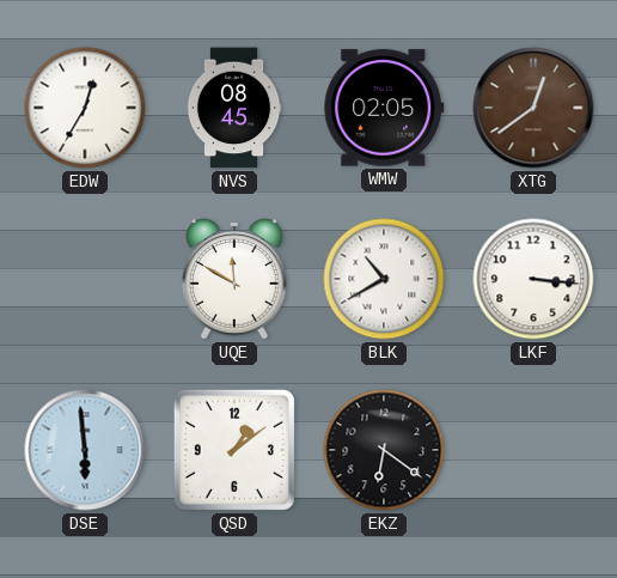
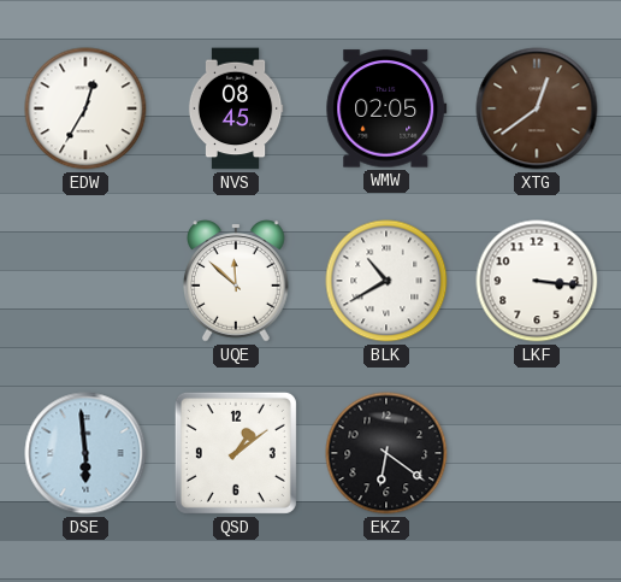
UQE: 11:50 -> 11:52
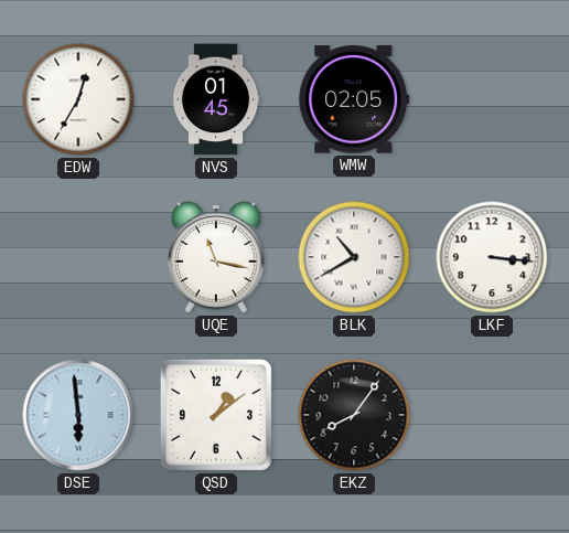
NVS: 08:45 -> 01:45
XTG: 12:39 -> none
UQE: 11:52 -> 11:17
EKZ: 6:21 -> 8:06
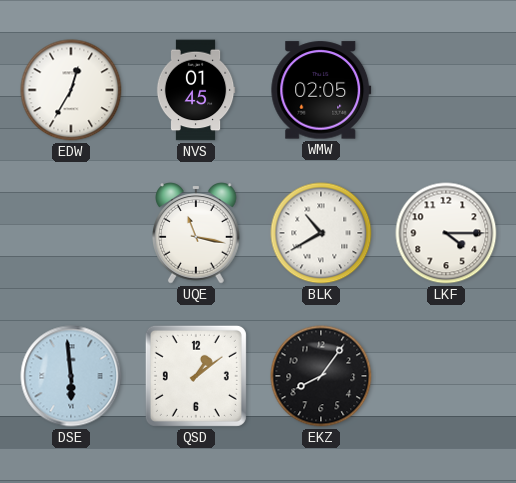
LKF: 3:16 -> 4:15
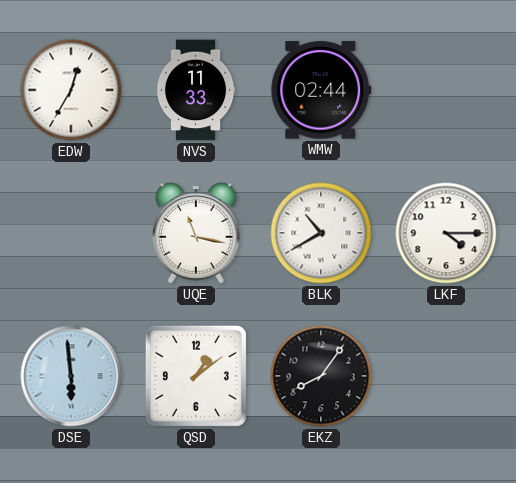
NVS: 01:45 -> 11:33
WMW: 02:05 -> 02:44
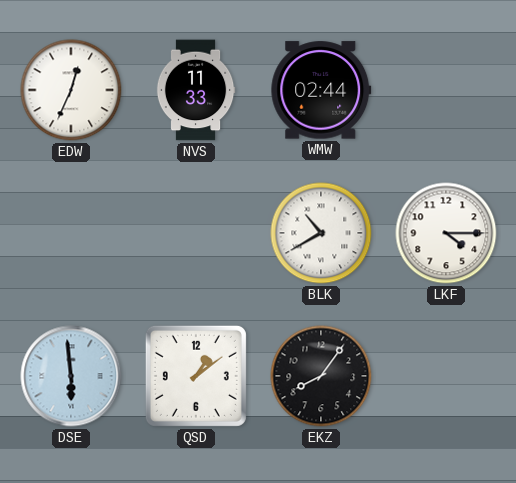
EDW: 12:35 -> 12:34
UQE: 11:17 -> none
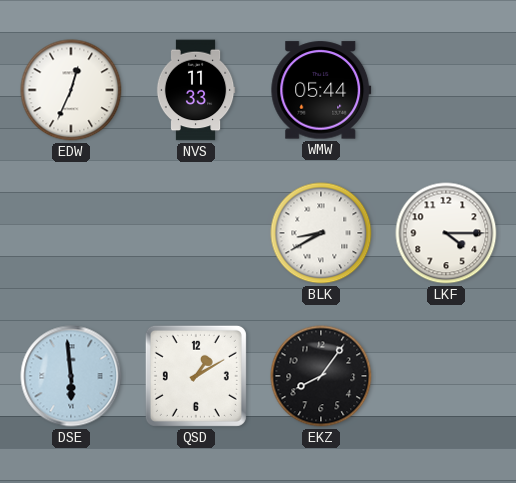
WMW: 02:44 -> 05:44
BLK: 10:40 -> 8:40
QSD: 1:09 -> 1:10
